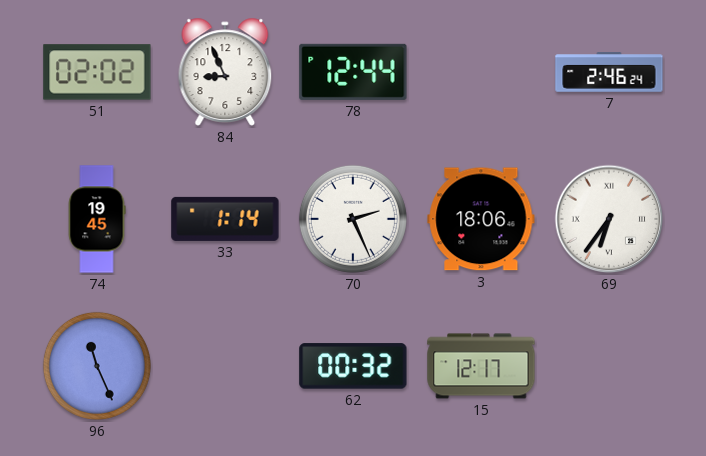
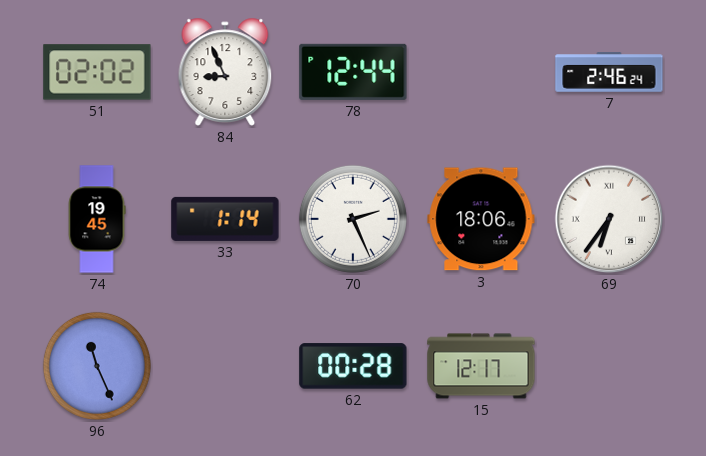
62: 00:32 -> 00:28
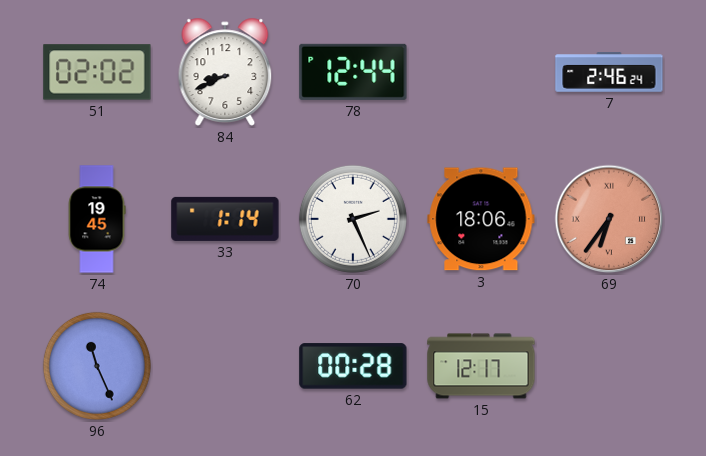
84: 8:56 -> 8:41
69 dial: white -> salmon
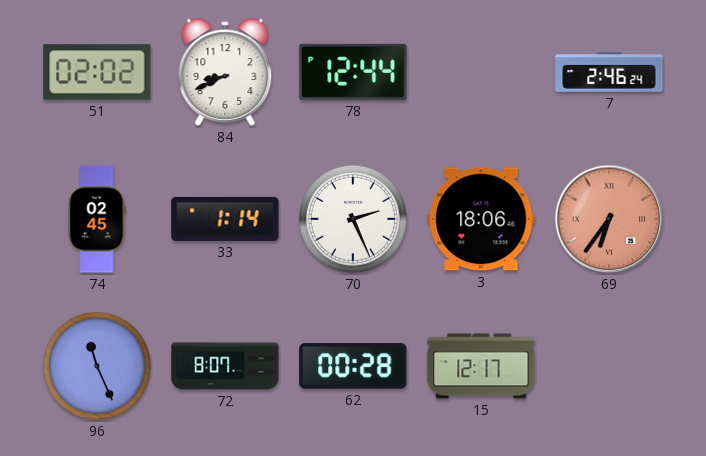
74: 19:45 -> 02:45
72: none -> 8:07
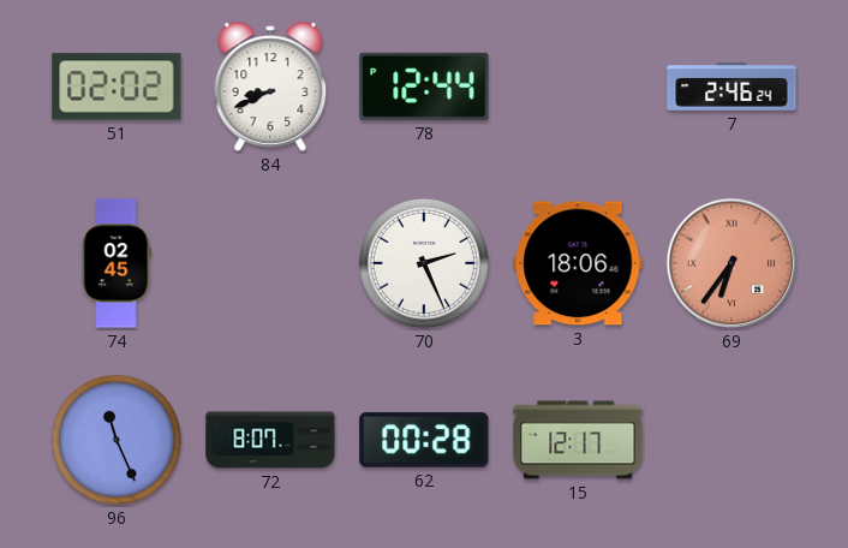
33: 1:14 -> none
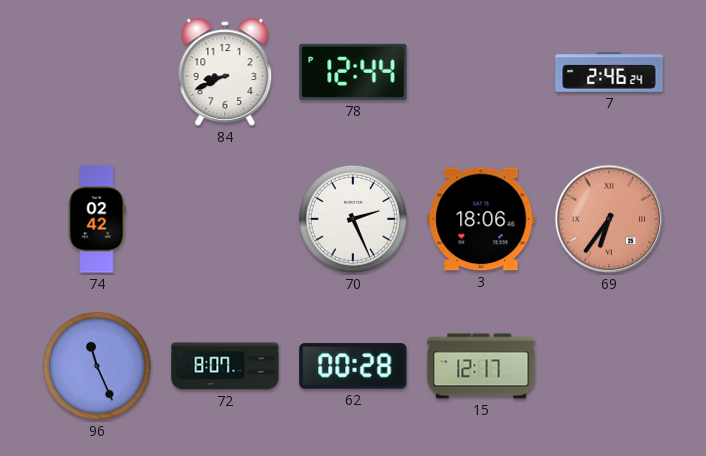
51: 02:02 -> none
74: 02:45 -> 02:42
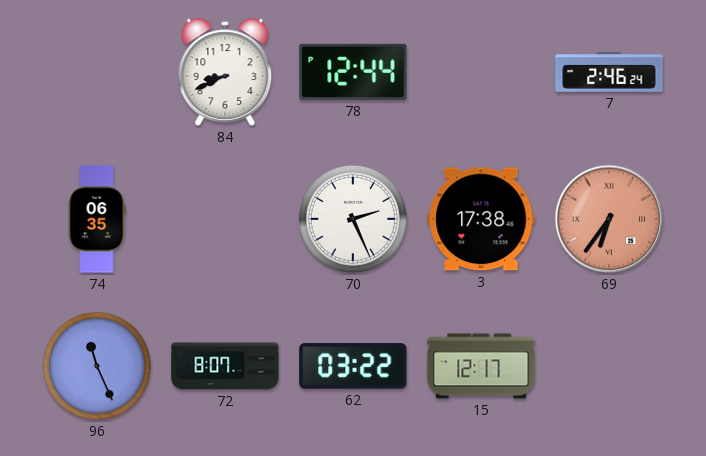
74: 02:42 -> 06:35
3: 18:06 -> 17:38
62: 00:28 -> 03:22
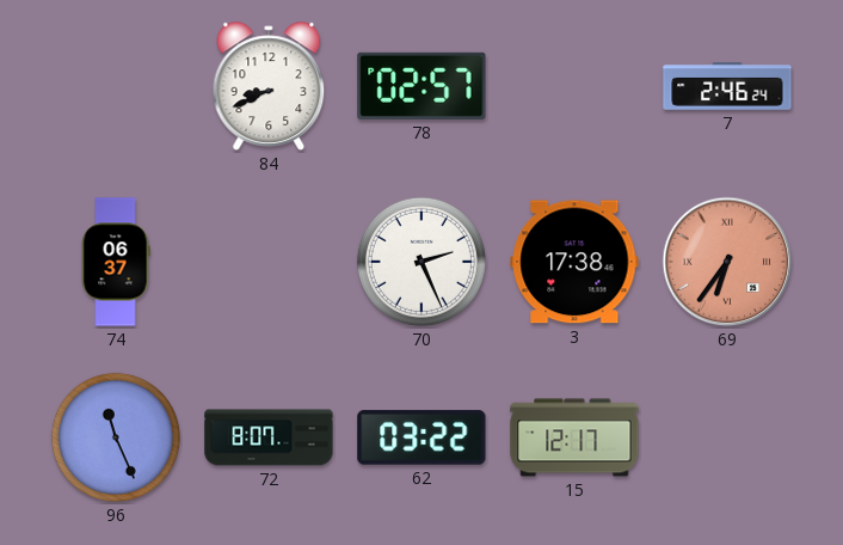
78: 12:44 -> 02:57
74: 06:35 -> 06:37
